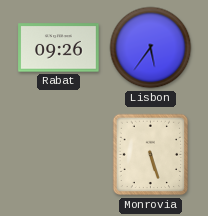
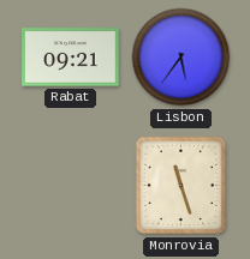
Rabat: 09:26 -> 09:21
Monrovia: 5:27 -> 11:27
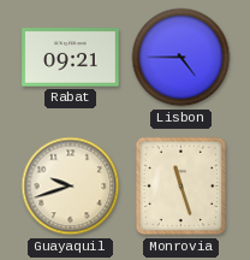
Lisbon: 5:36 -> 4:45
Guayaquil: none -> 9:42
